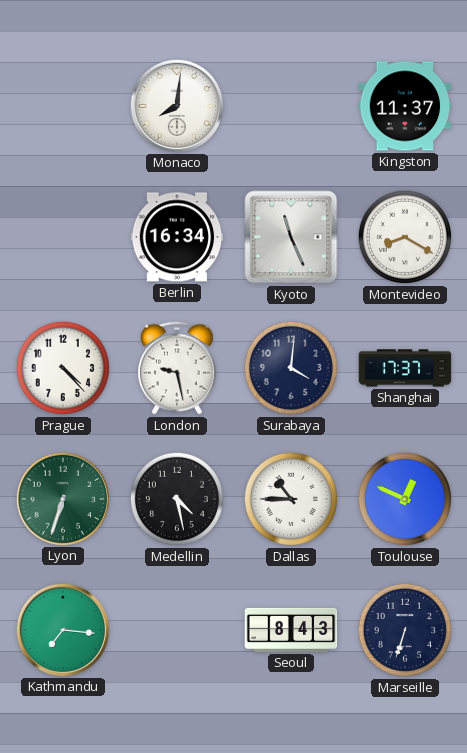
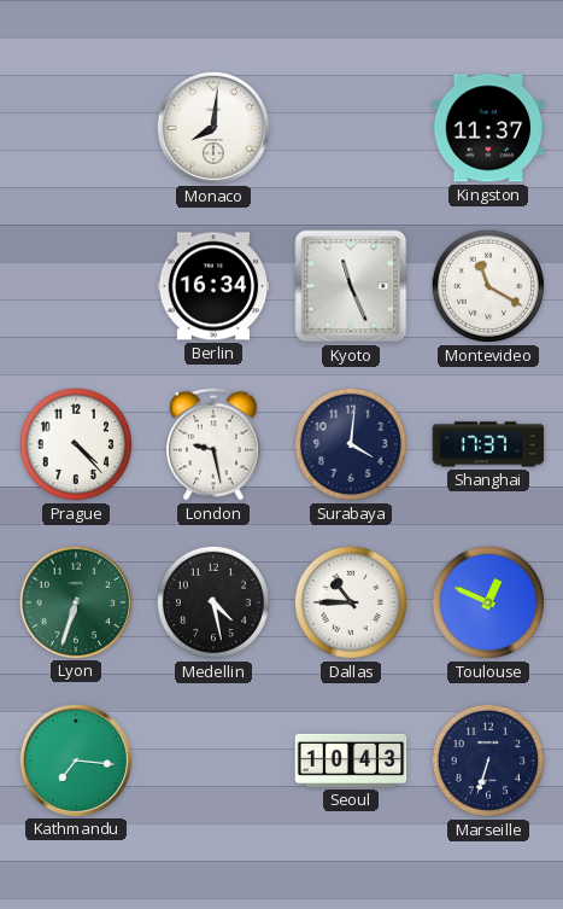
Montevideo: 8:20 -> 11:20
Seoul: 8:43 -> 10:43
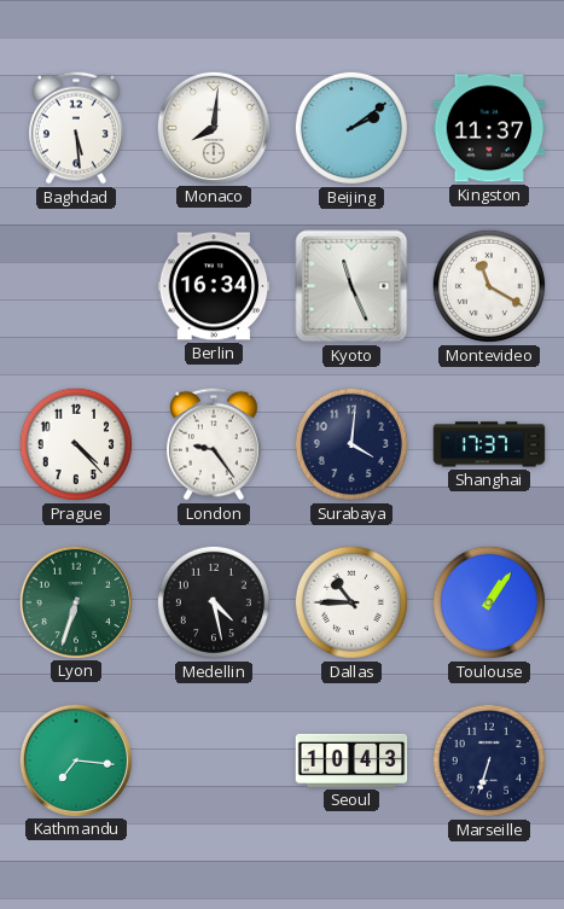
Baghdad: none -> 5:29
Beijing: none -> 2:09
London: 9:28 -> 9:24
Toulouse: 12:49 -> 1:06
